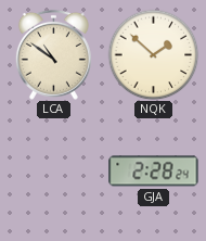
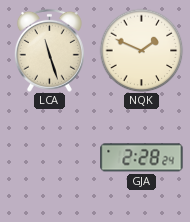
LCA: 10:51 -> 11:27
NQK: 1:52 -> 1:49
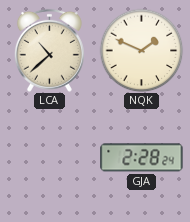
LCA: 11:27 -> 10:38
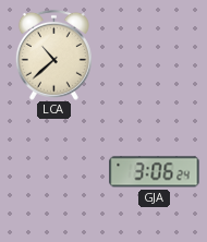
NQK: 1:49 -> none
GJA: 2:28 -> 3:06
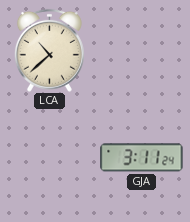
GJA: 3:06 -> 3:11
